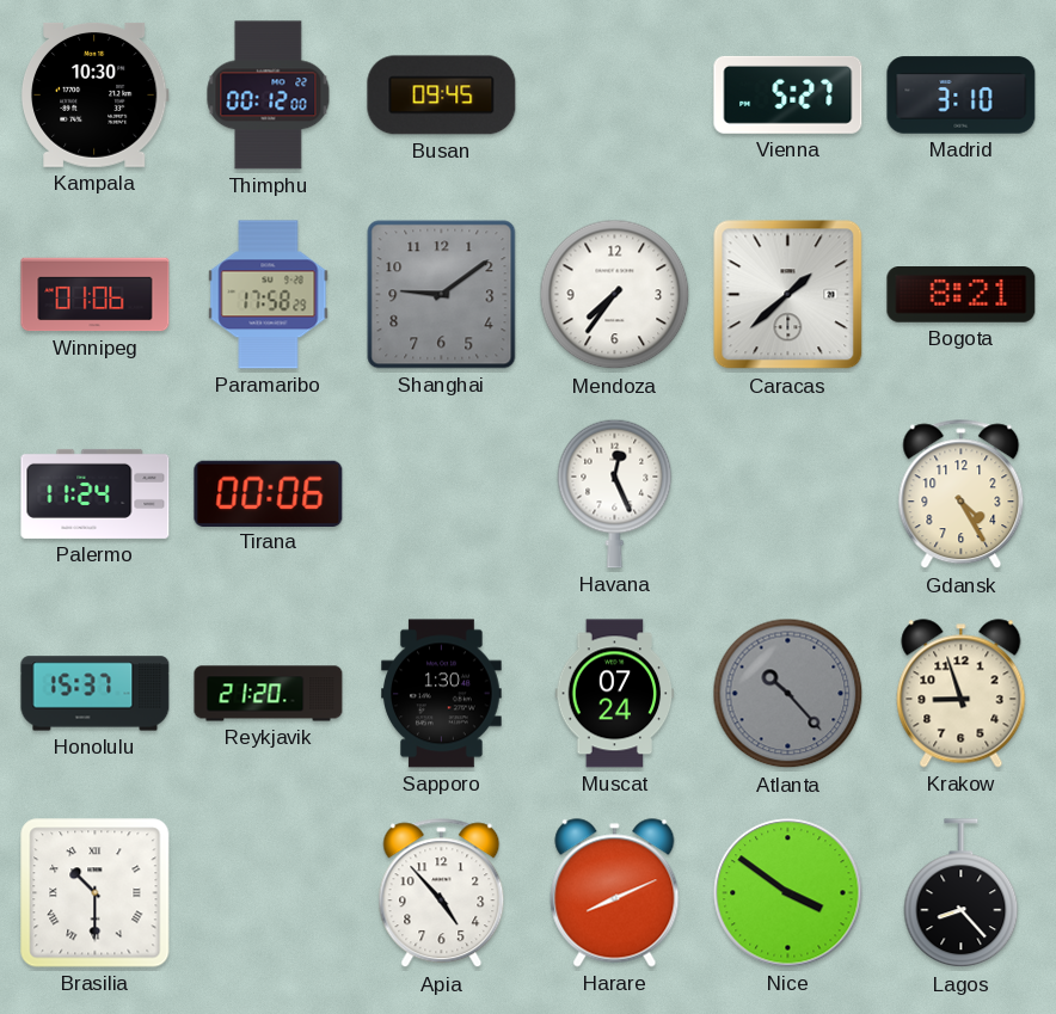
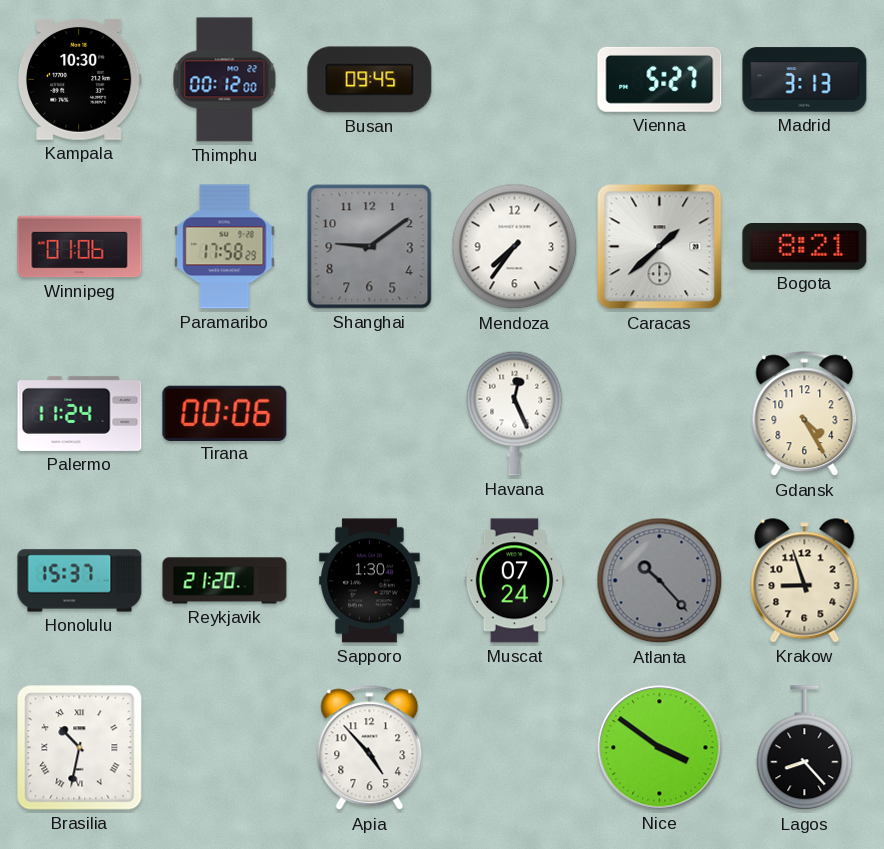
Madrid: 3:10 -> 3:13
Brasilia: 10:30 -> 10:32
Harare: 8:11 -> none
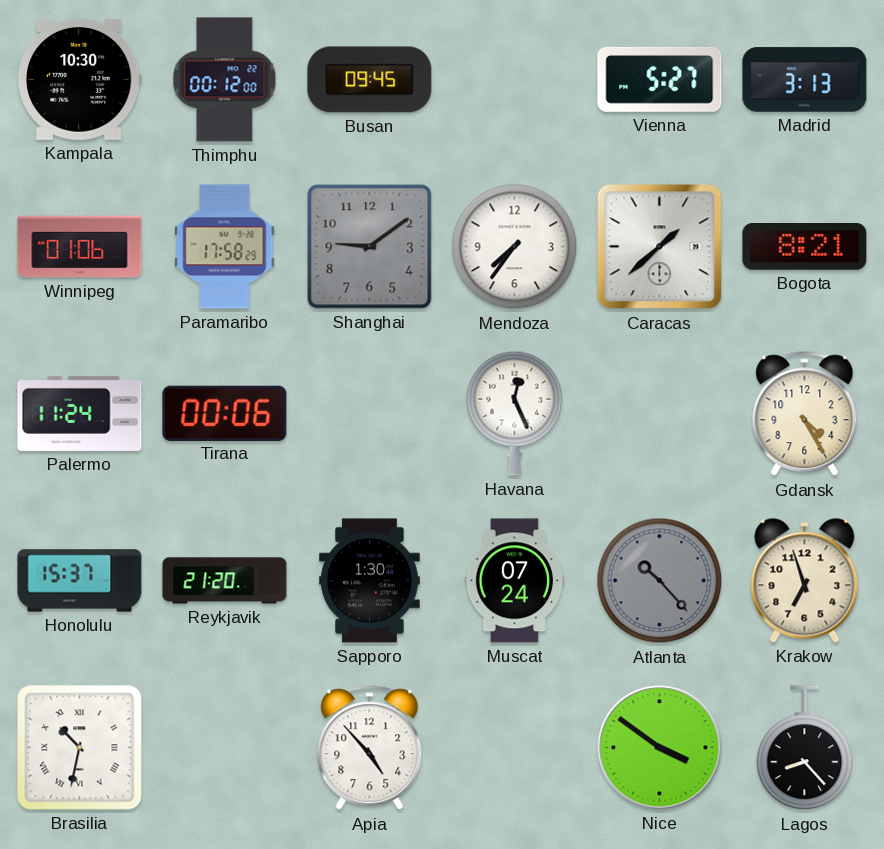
Krakow: 8:57 -> 6:57
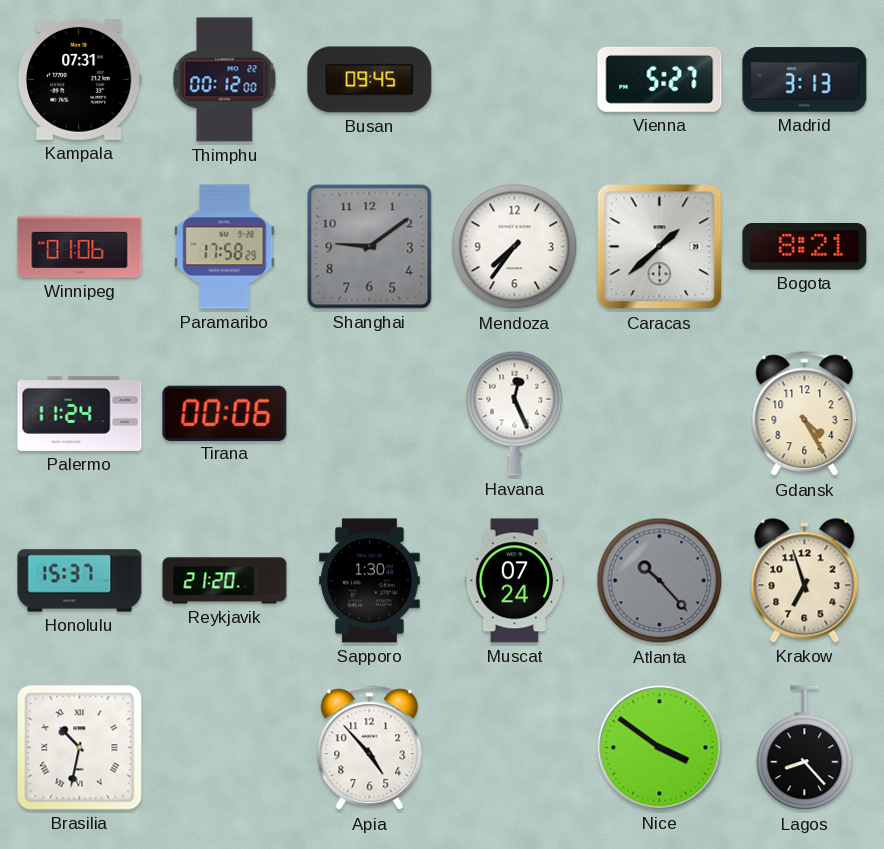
Kampala: 10:30 -> 07:31
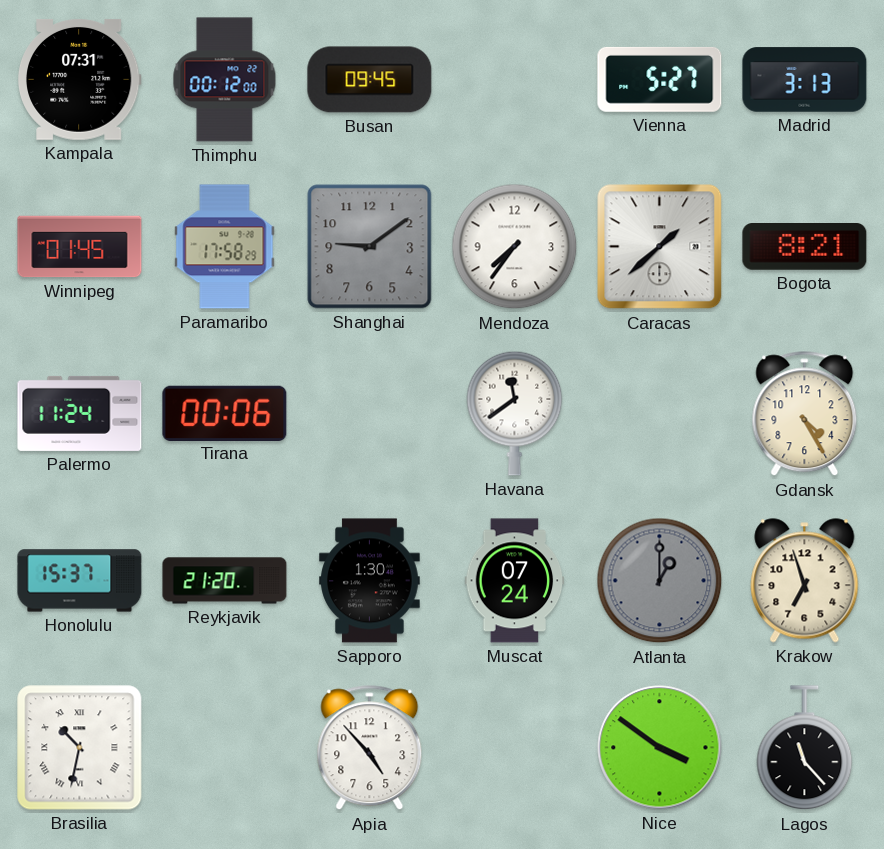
Winnipeg: 01:06 -> 01:45
Havana: 12:26 -> 11:39
Atlanta: 10:23 -> 1:00
Lagos: 8:23 -> 11:23
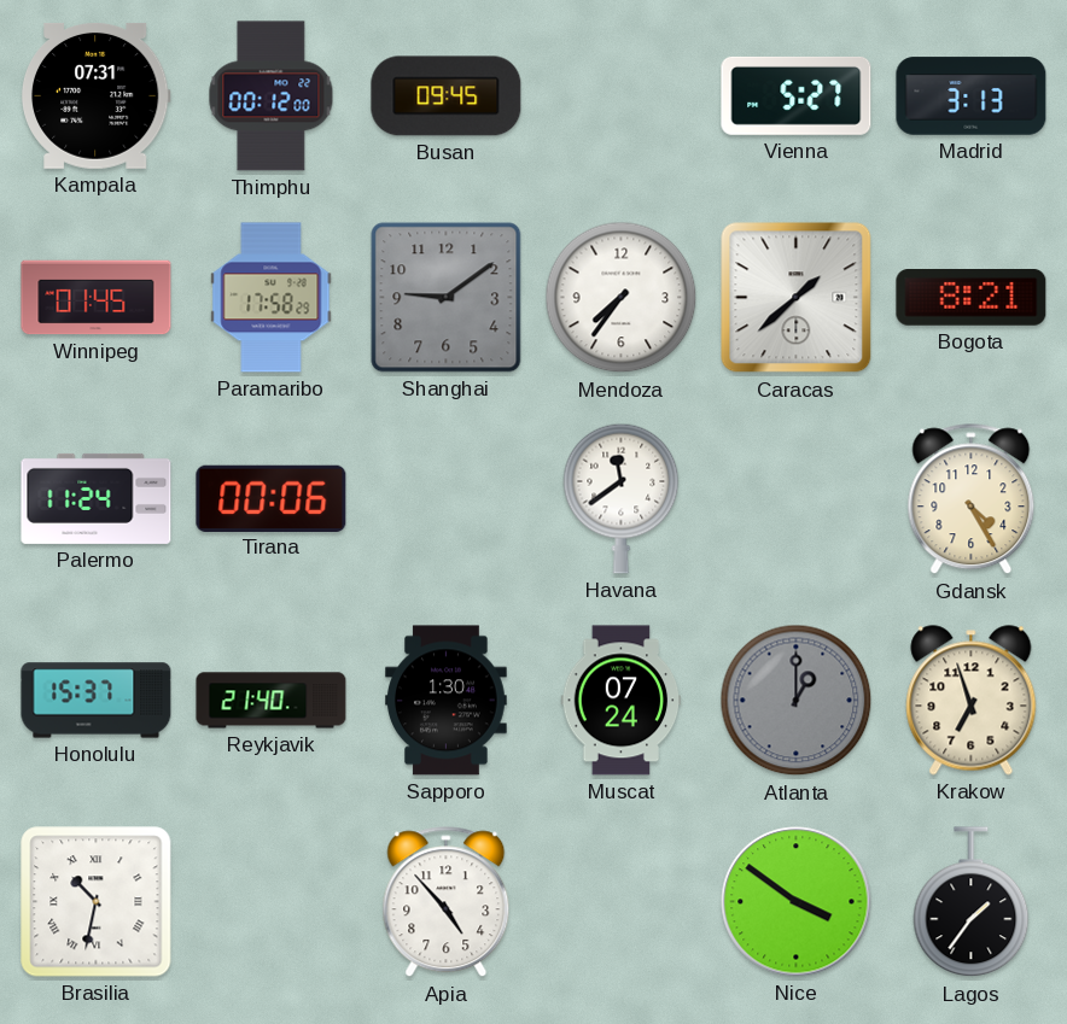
Reykjavik: 21:20 -> 21:40
Lagos: 11:23 -> 1:36
